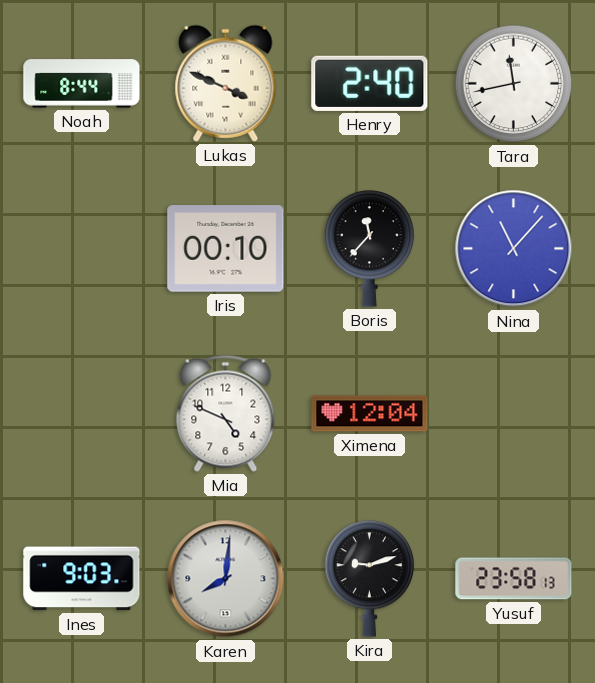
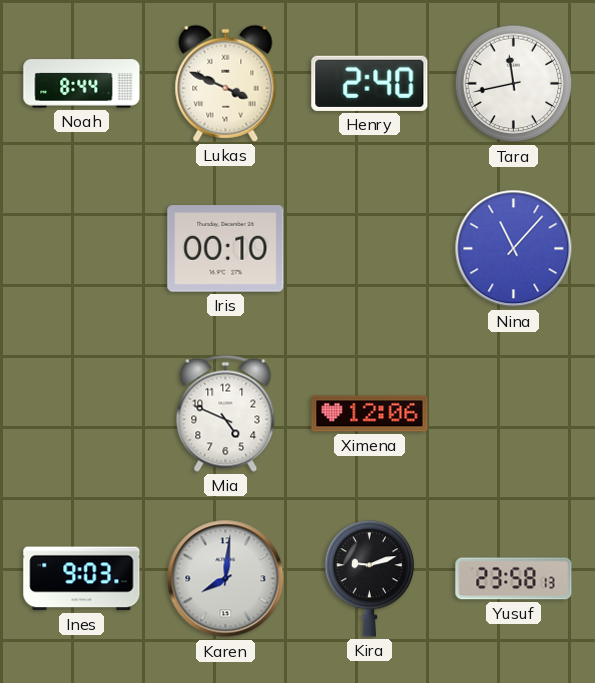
Boris: 11:37 -> none
Ximena: 12:04 -> 12:06
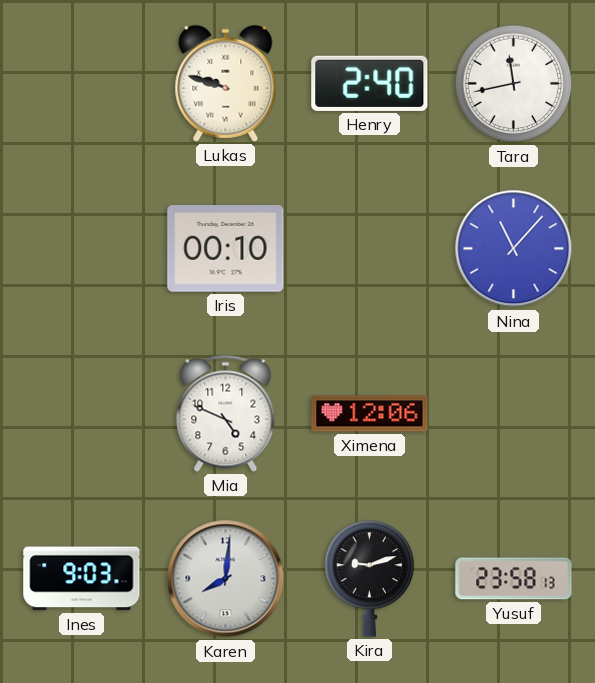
Noah: 8:44 -> none
Lukas: 3:49 -> 9:48
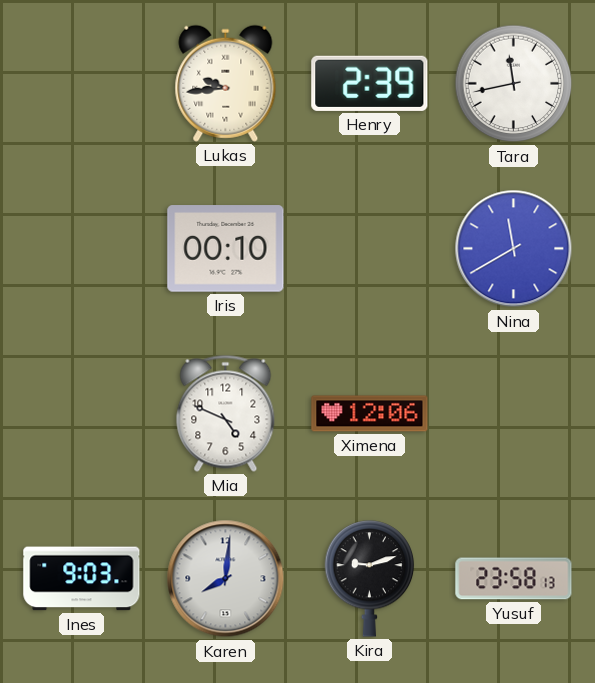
Lukas: 9:48 -> 9:44
Henry: 2:40 -> 2:39
Nina: 11:07 -> 11:40
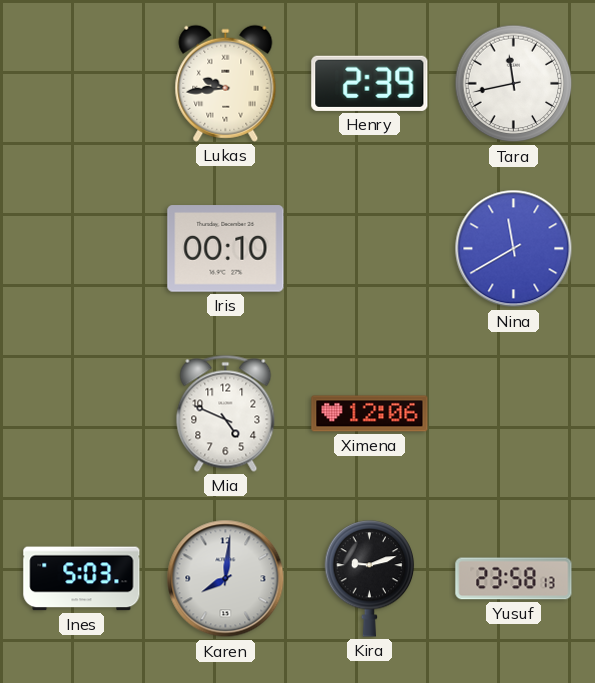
Ines: 9:03 -> 5:03
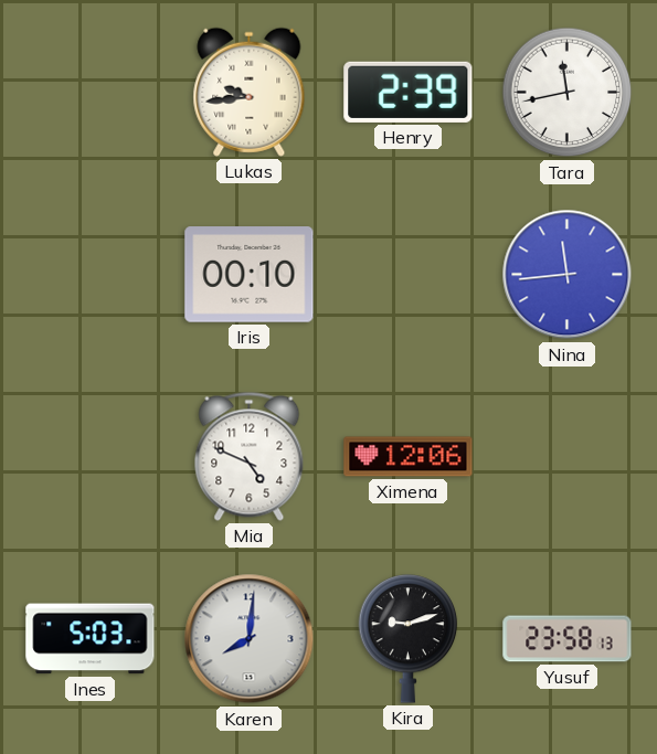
Nina: 11:40 -> 11:44
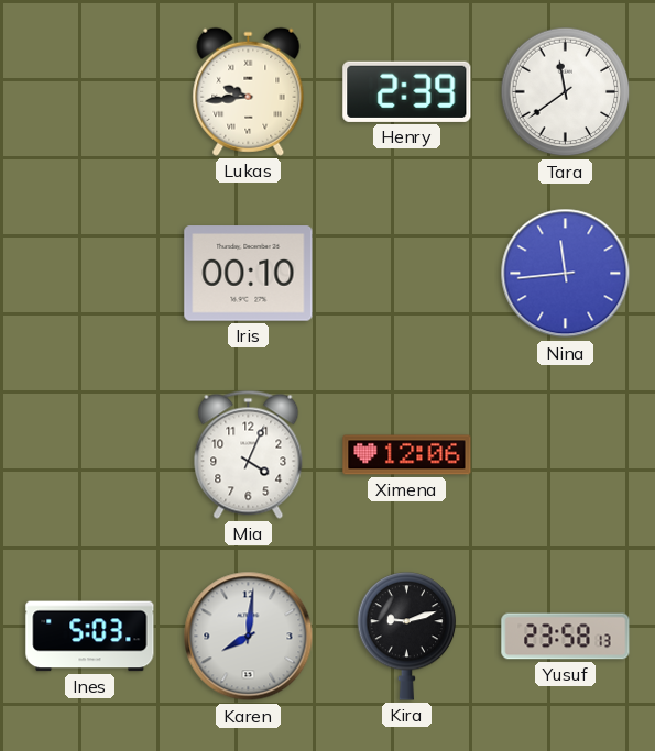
Tara: 11:43 -> 11:39
Mia: 4:49 -> 4:04
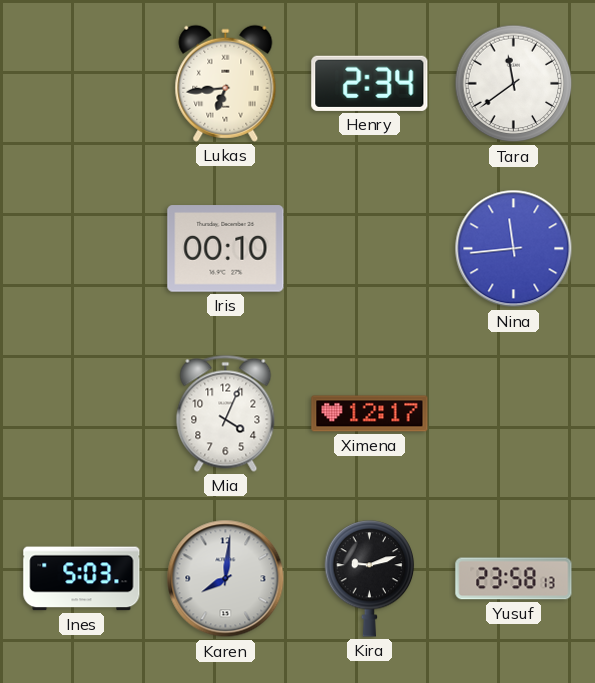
Lukas: 9:44 -> 6:44
Henry: 2:39 -> 2:34
Ximena: 12:06 -> 12:17
